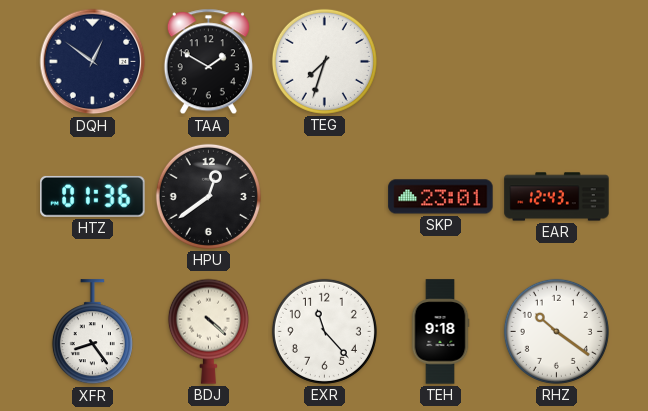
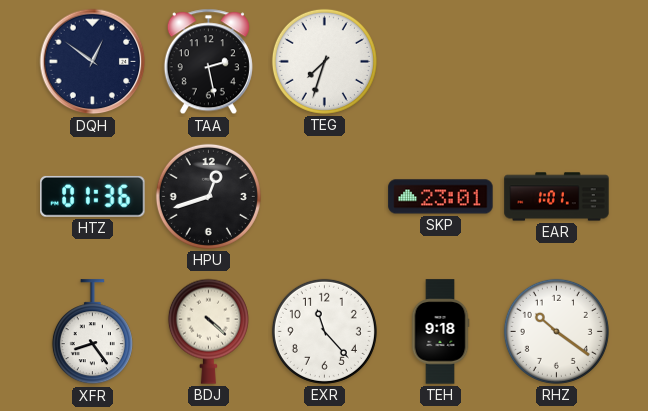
TAA: 1:50 -> 2:28
HPU: 12:39 -> 12:42
EAR: 12:43 -> 1:01
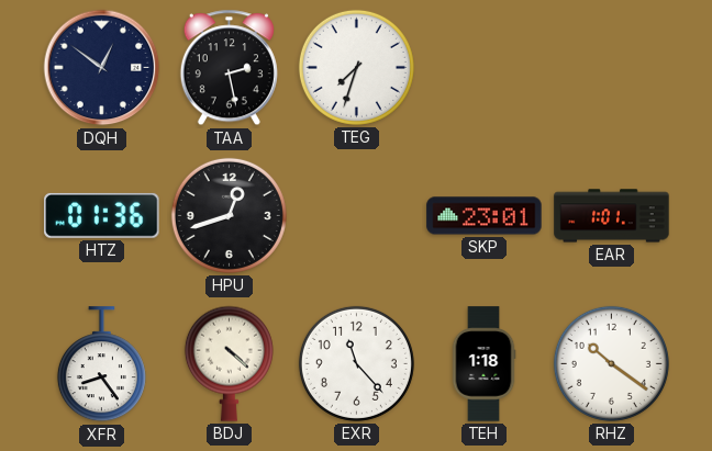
TEH: 9:18 -> 1:18
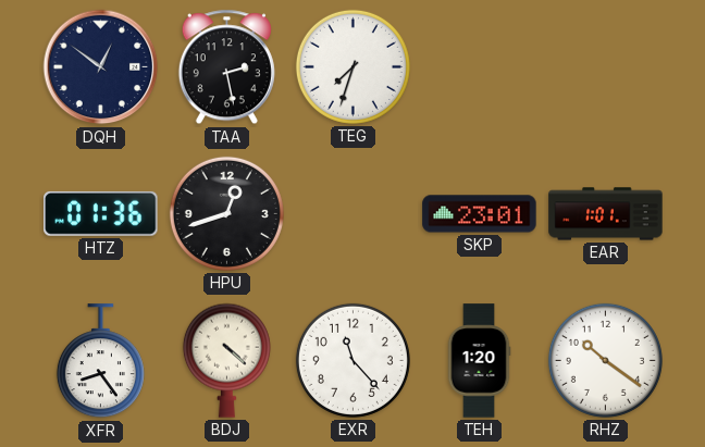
TEH: 1:18 -> 1:20
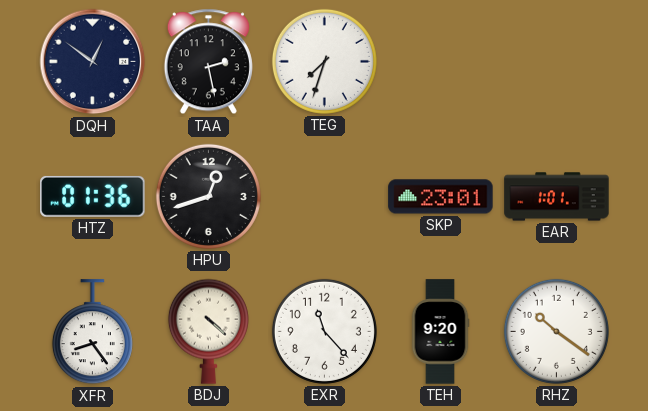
TEH: 1:20 -> 9:20
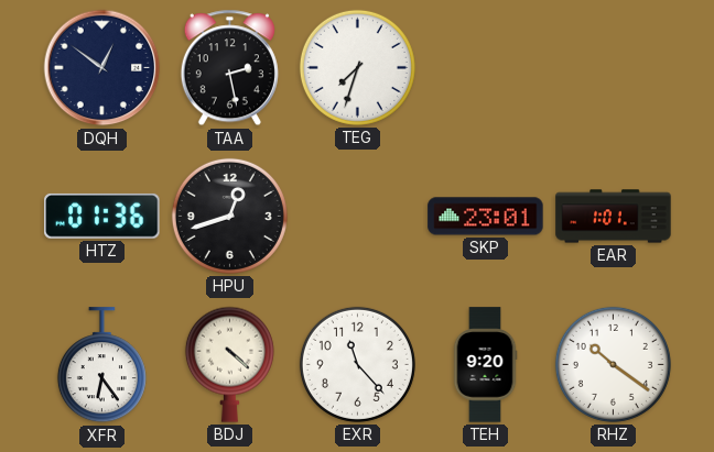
XFR: 8:24 -> 6:24
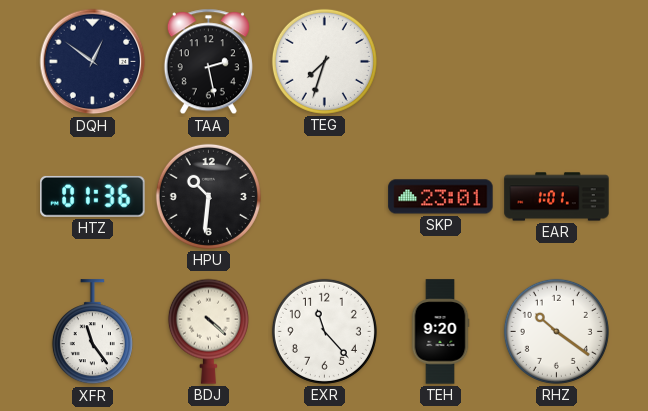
HPU: 12:42 -> 10:31
XFR: 6:24 -> 11:24
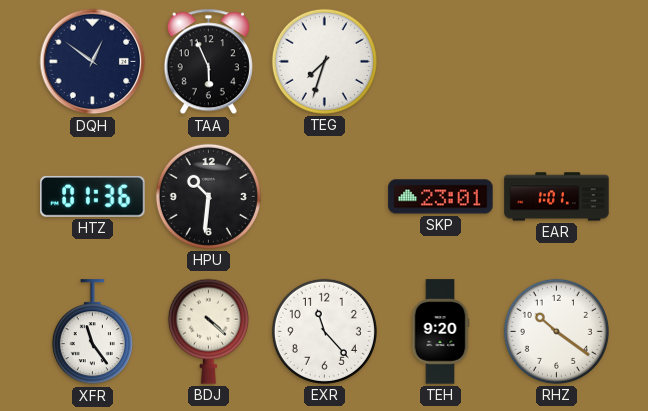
TAA: 2:28 -> 5:56
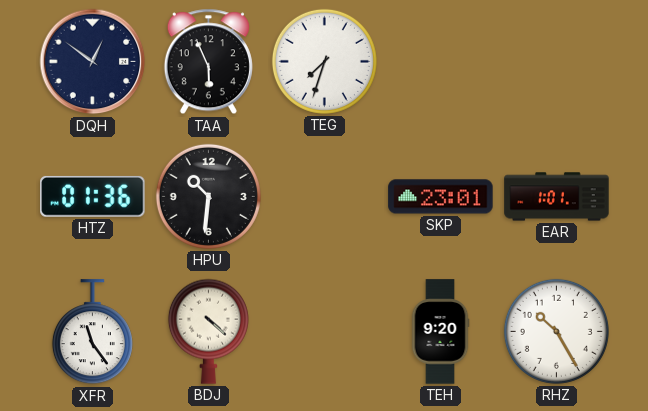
EXR: 11:23 -> none
RHZ: 10:21 -> 10:25
